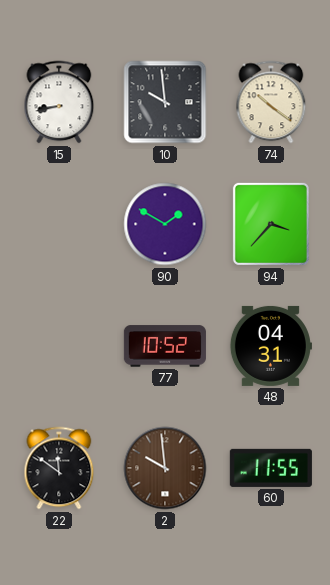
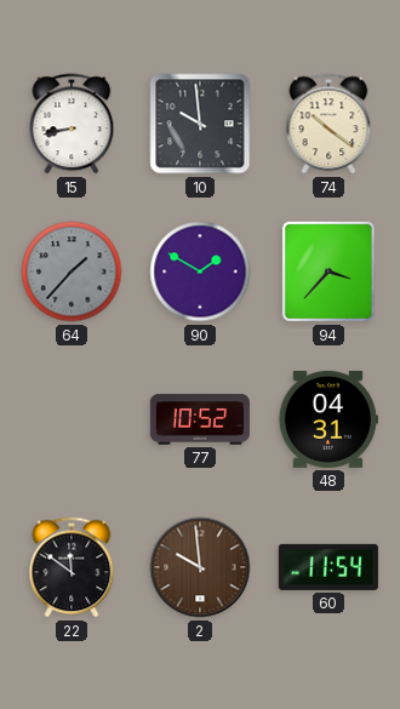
64: none -> 1:37
60: 11:55 -> 11:54
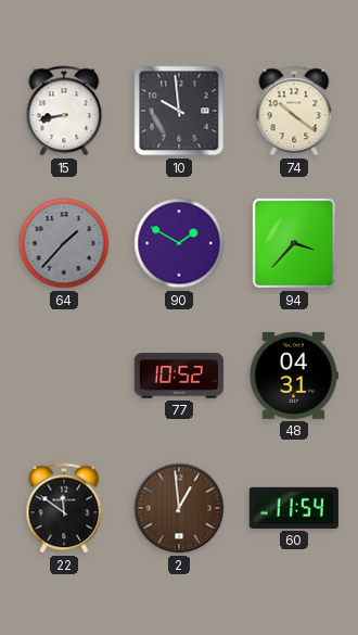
2: 9:59 -> 12:59
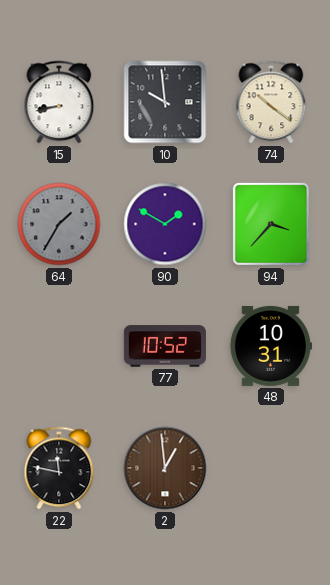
64: 1:37 -> 1:35
48: 04:31 -> 10:31
22: 11:51 -> 11:47
60: 11:54 -> none
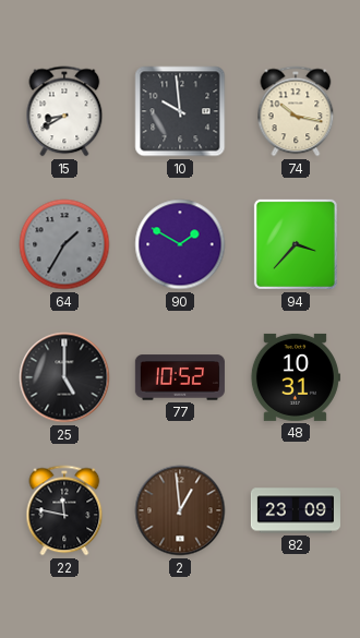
15: 8:43 -> 8:40
74: 10:21 -> 10:17
25: none -> 5:00
82: none -> 23:09
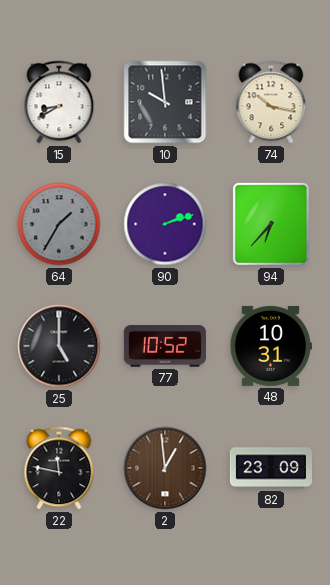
90: 1:50 -> 2:12
94: 3:37 -> 6:37
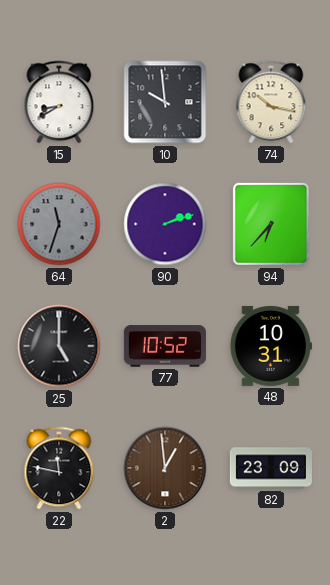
64: 1:35 -> 11:33
